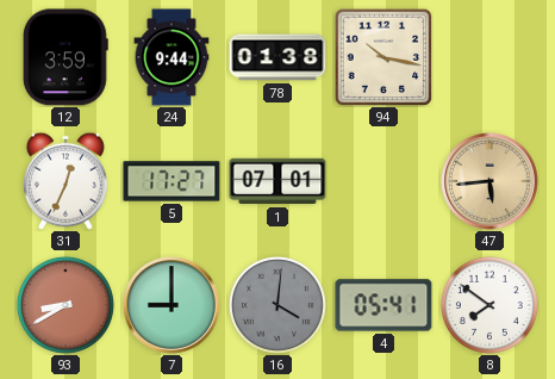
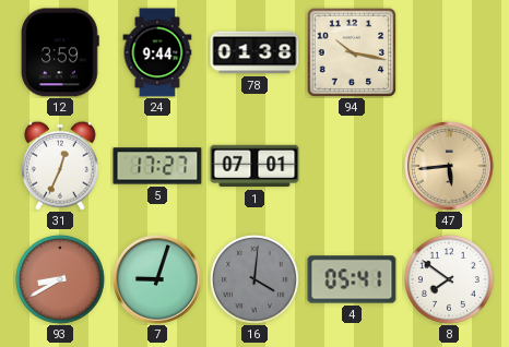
7: 9:00 -> 9:03
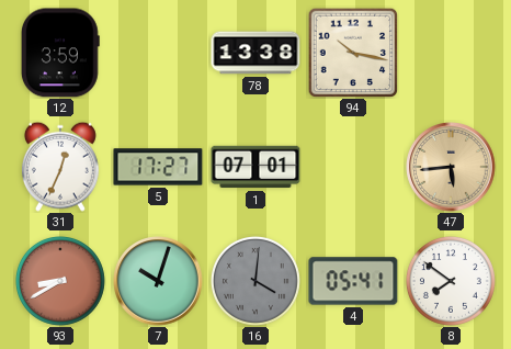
24: 9:44 -> none
78: 01:38 -> 13:38
7: 9:03 -> 10:03
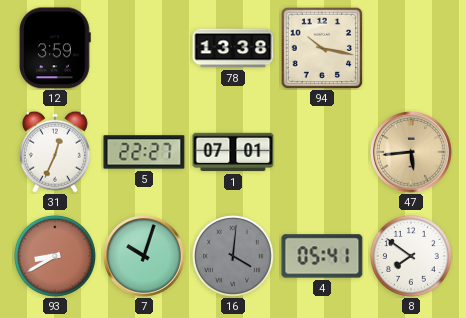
5: 17:27 -> 22:27
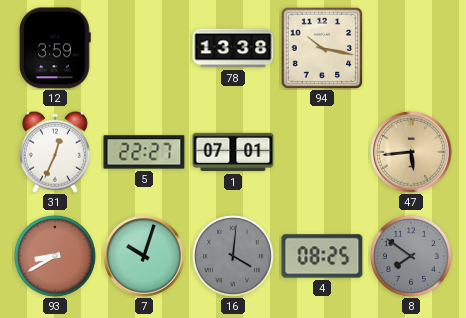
4: 05:41 -> 08:25
8 dial: white -> grey
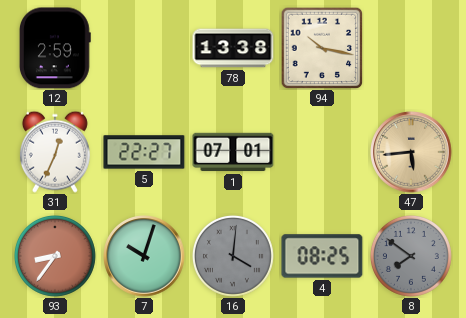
12: 3:59 -> 2:59
93: 8:40 -> 8:36
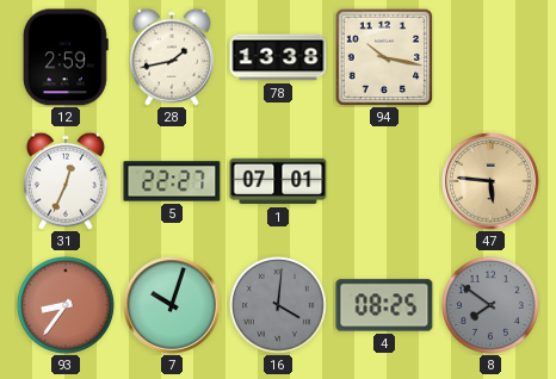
28: none -> 1:43
47: 5:44 -> 5:46
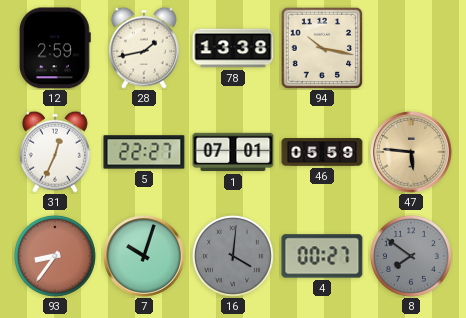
46: none -> 05:59
4: 08:25 -> 00:27
